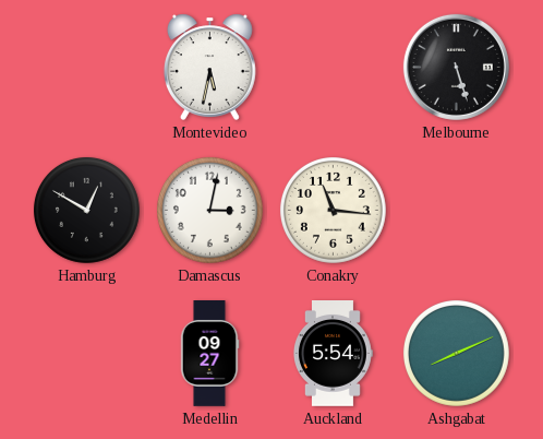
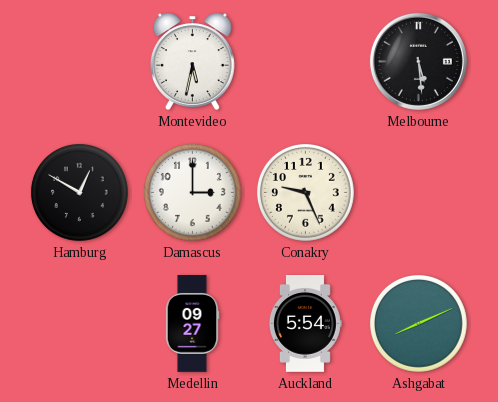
Melbourne: 5:27 -> 5:29
Damascus: 3:02 -> 3:00
Conakry: 11:16 -> 9:26
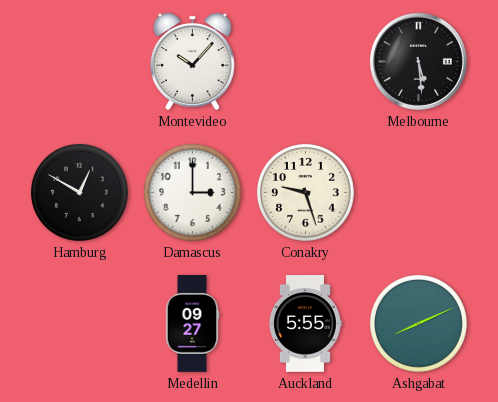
Montevideo: 5:32 -> 10:07
Conakry: 9:26 -> 9:27
Auckland: 5:54 -> 5:55
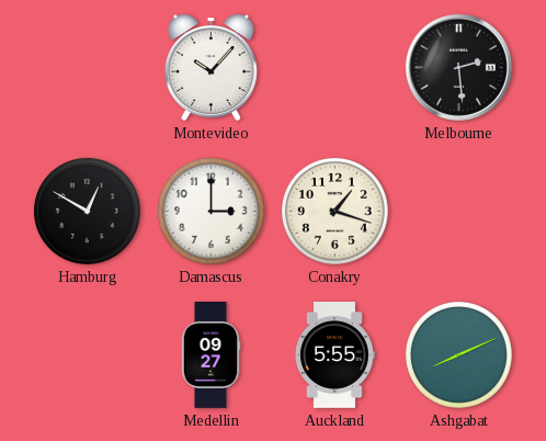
Melbourne: 5:29 -> 2:29
Conakry: 9:27 -> 1:18
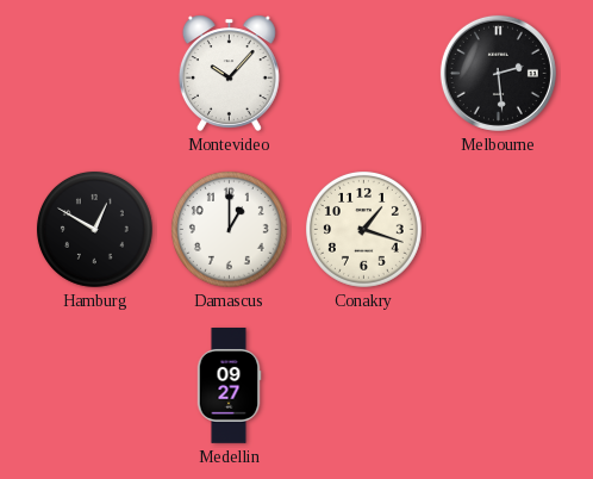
Damascus: 3:00 -> 1:00
Auckland: 5:55 -> none
Ashgabat: 8:11 -> none
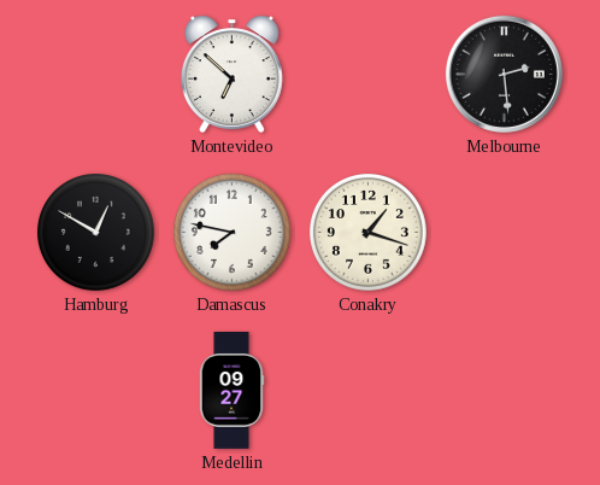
Montevideo: 10:07 -> 6:52
Damascus: 1:00 -> 7:47
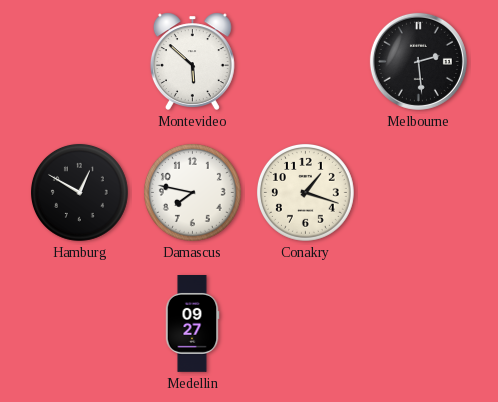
Montevideo: 6:52 -> 5:52
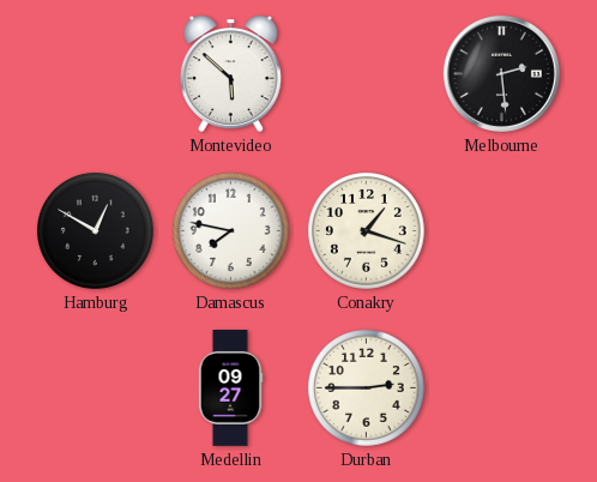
Durban: none -> 2:45
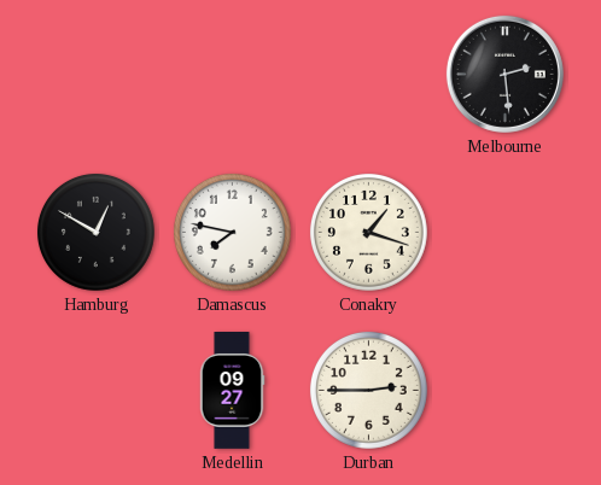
Montevideo: 5:52 -> none
